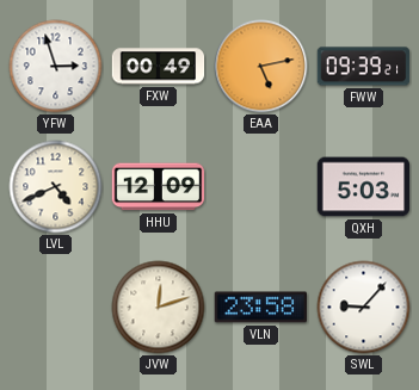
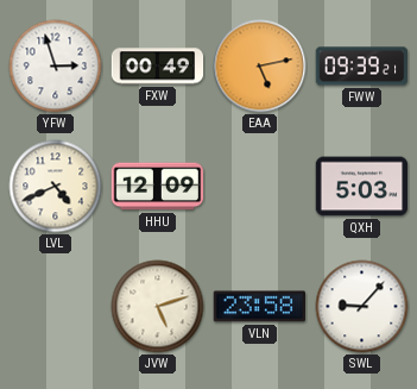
JVW: 12:12 -> 5:12
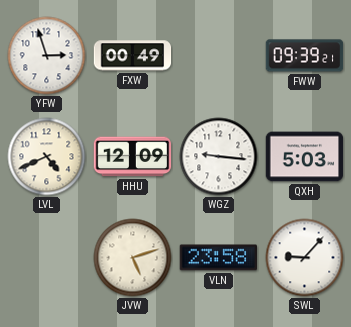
EAA: 5:13 -> none
WGZ: none -> 9:16
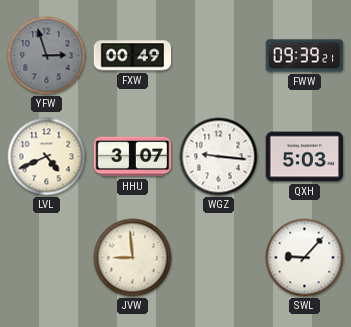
YFW dial: white -> grey
HHU: 12:09 -> 3:07
JVW: 5:12 -> 8:59
VLN: 23:58 -> none
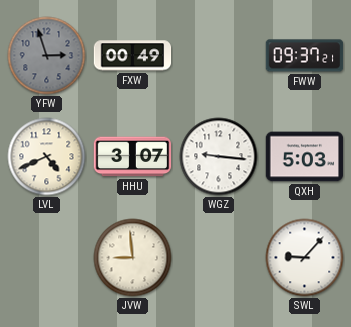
FWW: 09:39 -> 09:37
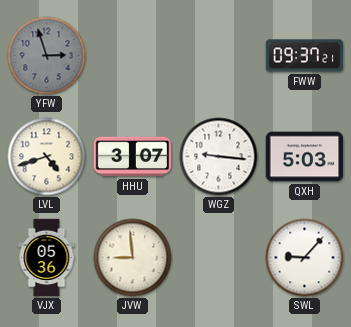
FXW: 00:49 -> none
LVL: 4:41 -> 4:42
VJX: none -> 05:36
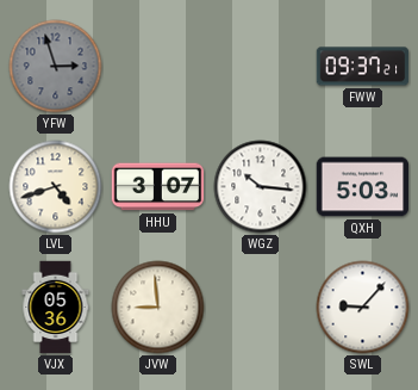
WGZ: 9:16 -> 10:16
